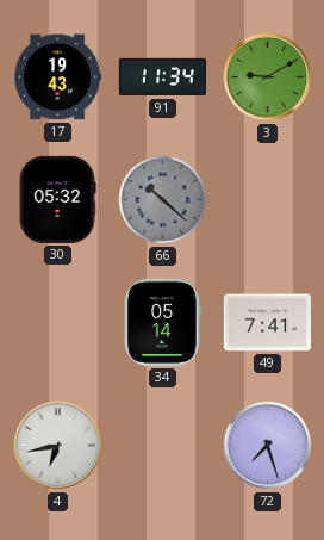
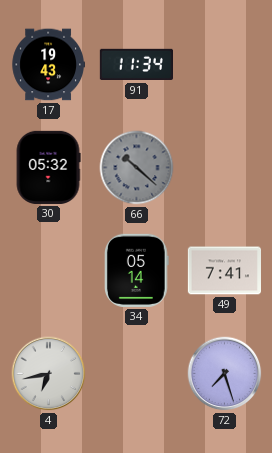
3: 9:10 -> none
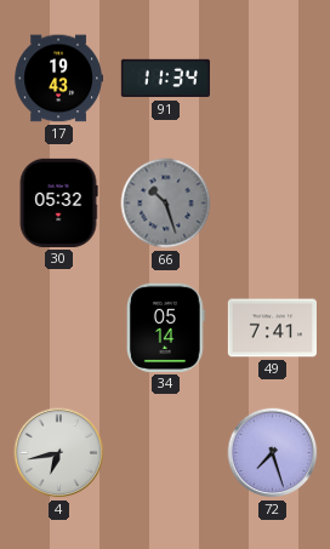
66: 10:22 -> 10:27
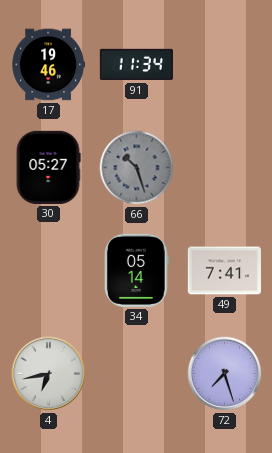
17: 19:43 -> 19:46
30: 05:32 -> 05:27
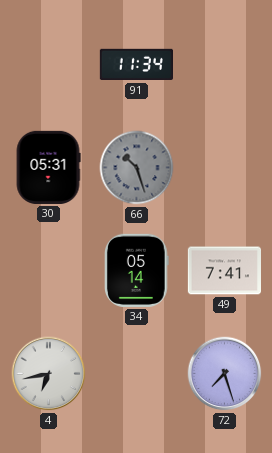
17: 19:46 -> none
30: 05:27 -> 05:31
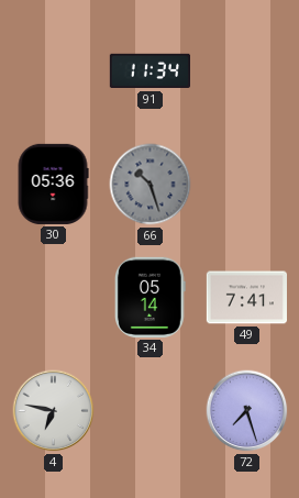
30: 05:31 -> 05:36
4: 6:43 -> 6:47
